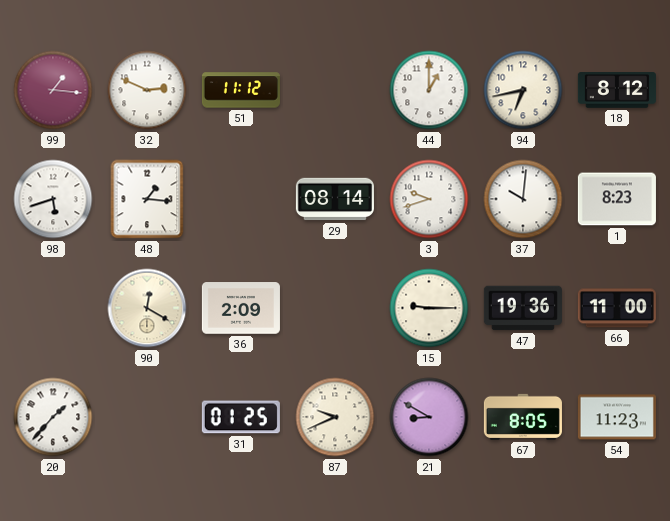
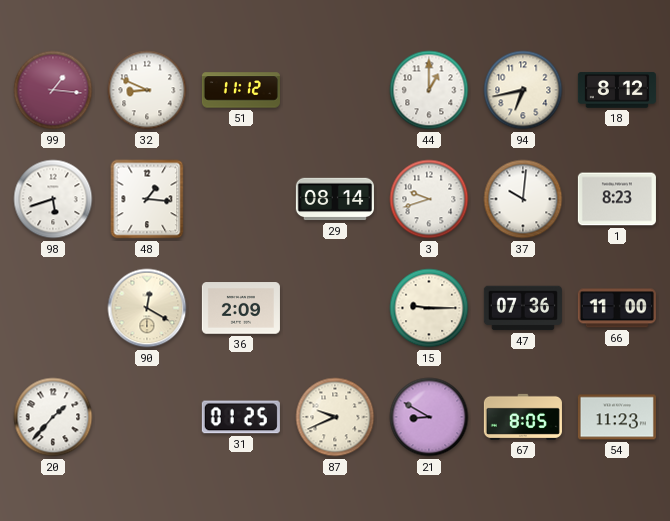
32: 2:49 -> 8:49
47: 19:36 -> 07:36
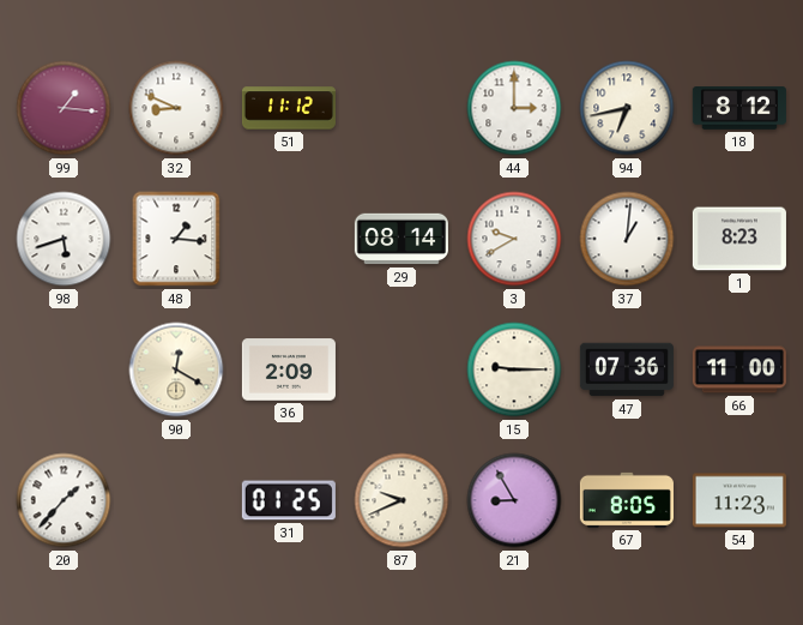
44: 1:00 -> 3:00
3: 9:42 -> 9:40
37: 10:01 -> 1:01
21: 8:50 -> 8:55
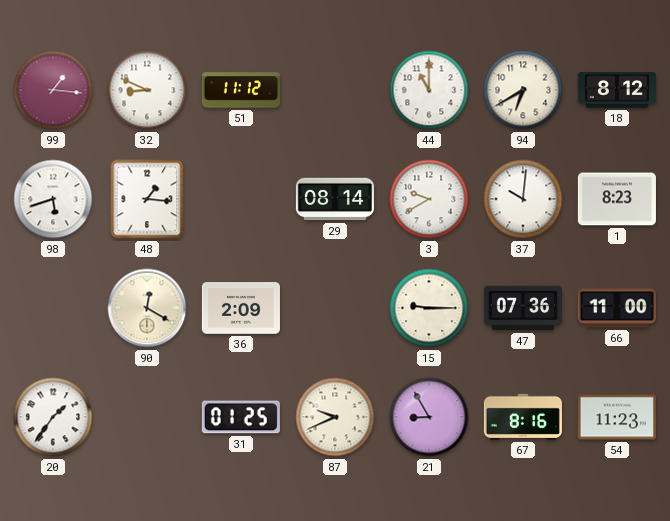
44: 3:00 -> 11:00
94: 6:43 -> 6:40
37: 1:01 -> 10:01
20: 1:37 -> 1:36
67: 8:05 -> 8:16
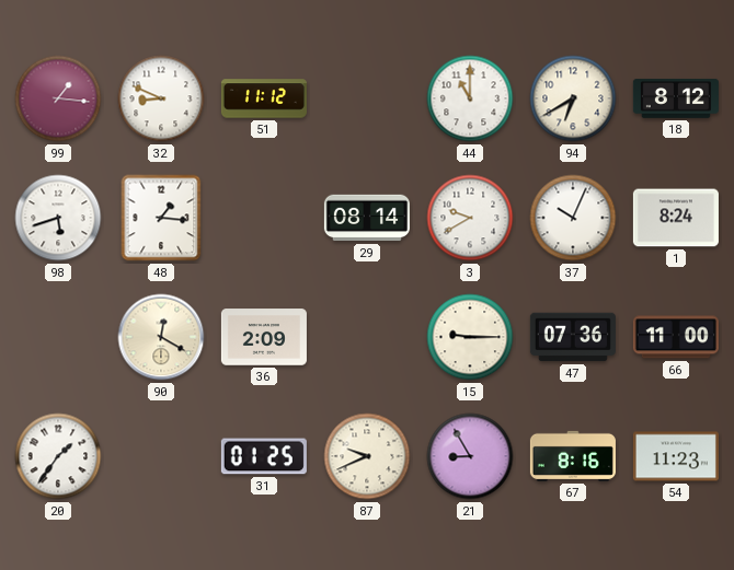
37: 10:01 -> 10:04
1: 8:23 -> 8:24
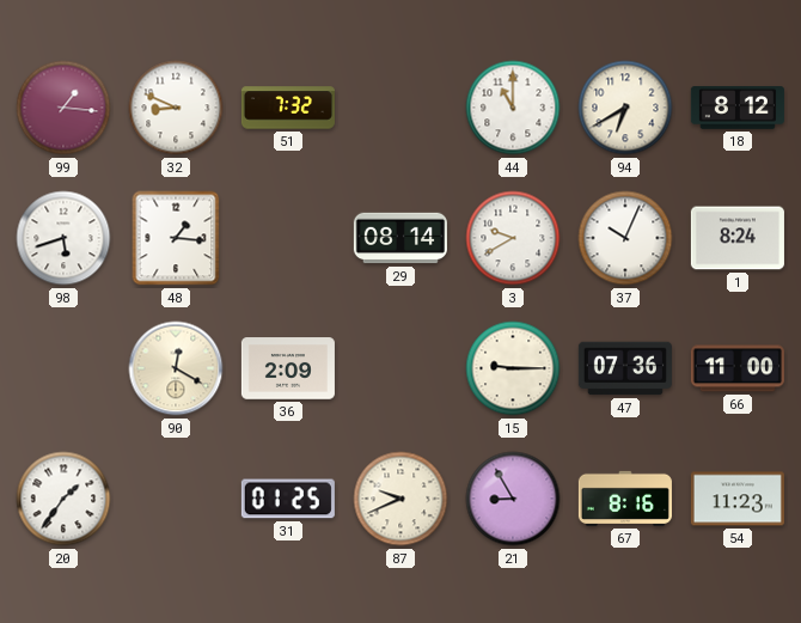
51: 11:12 -> 7:32
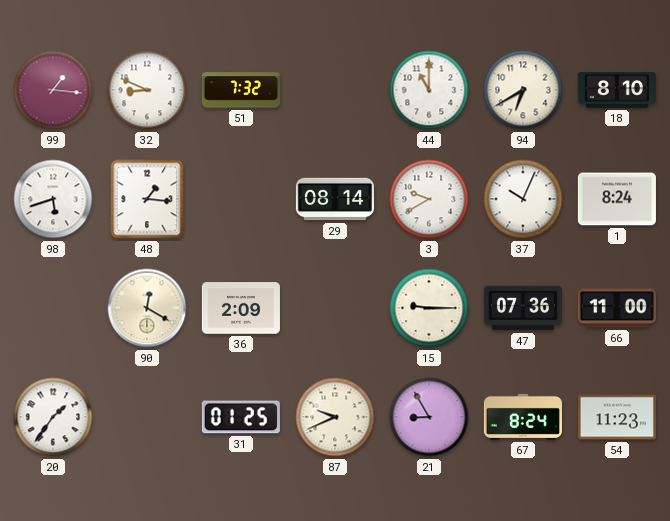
18: 8:12 -> 8:10
67: 8:16 -> 8:24
